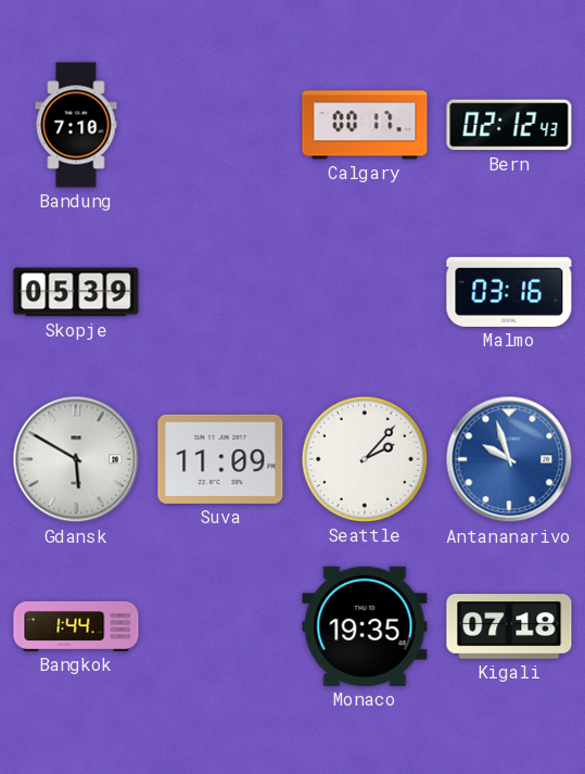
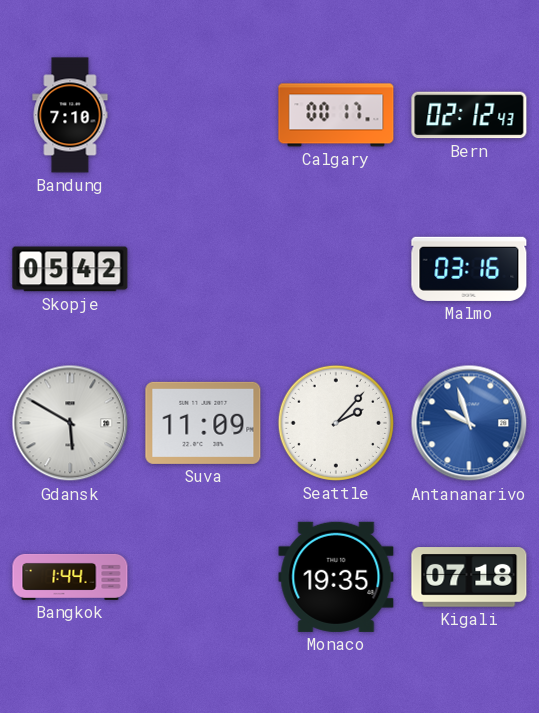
Skopje: 05:39 -> 05:42
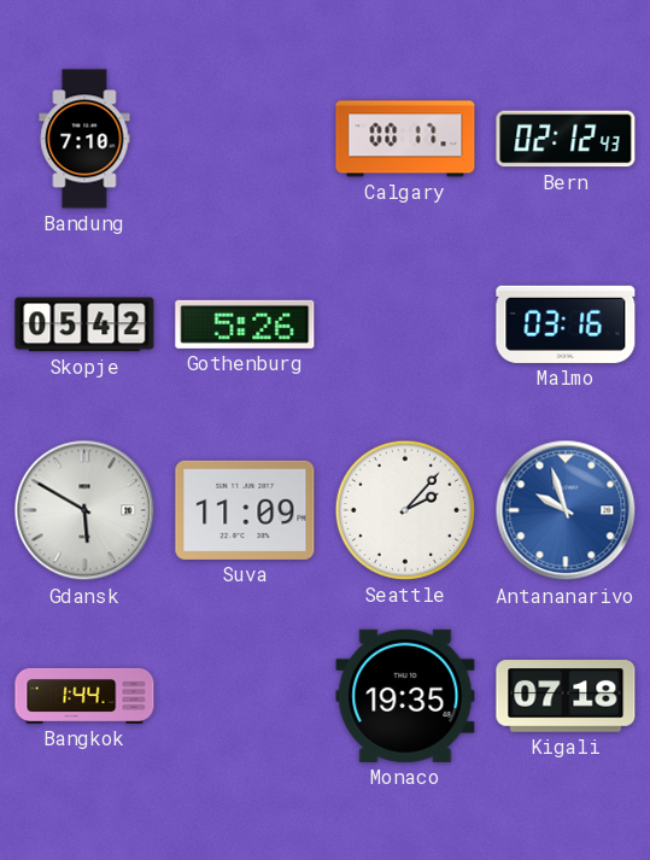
Gothenburg: none -> 5:26
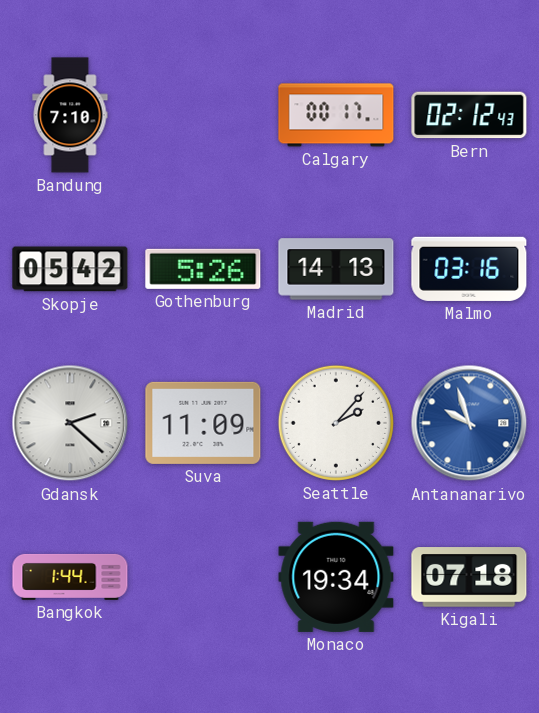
Madrid: none -> 14:13
Gdansk: 5:50 -> 2:22
Monaco: 19:35 -> 19:34
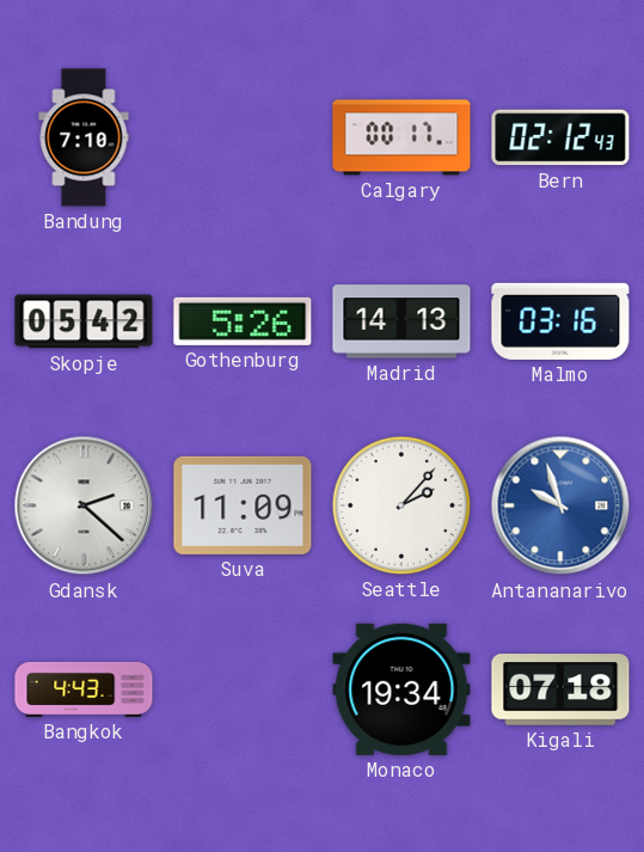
Bangkok: 1:44 -> 4:43
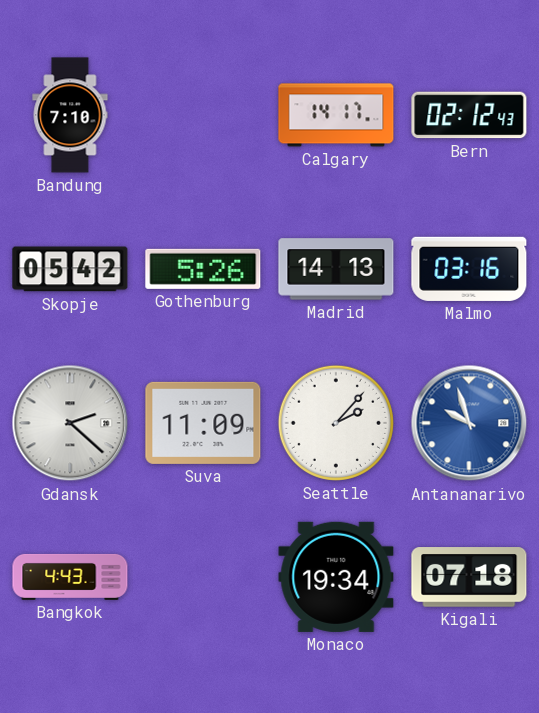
Calgary: 00:17 -> 14:17
